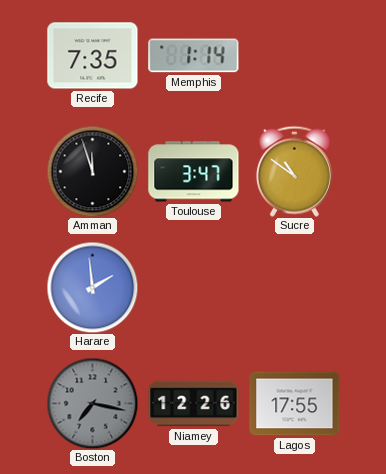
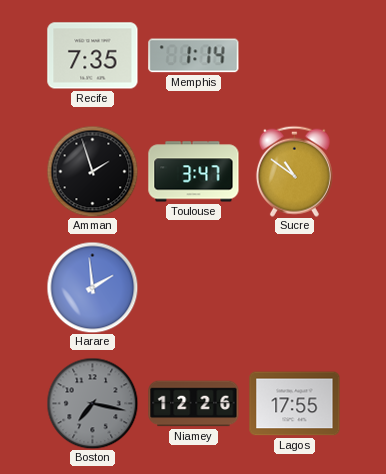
Amman: 11:57 -> 1:57
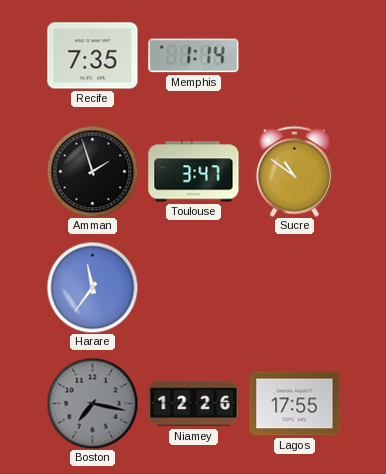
Harare: 1:59 -> 11:36
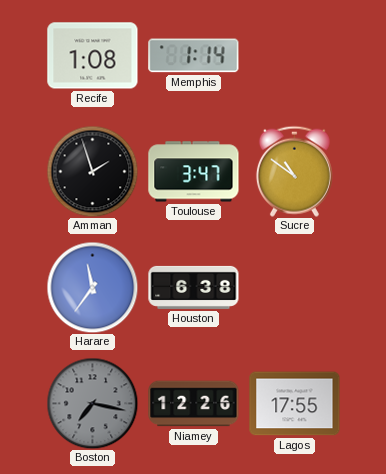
Recife: 7:35 -> 1:08
Houston: none -> 6:38
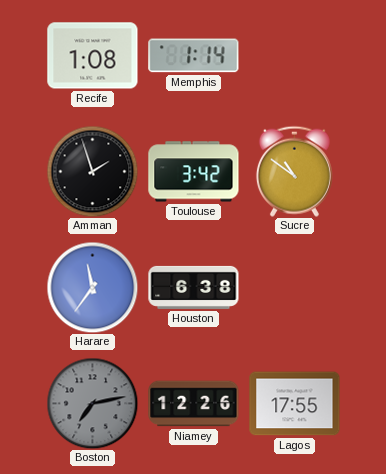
Toulouse: 3:47 -> 3:42
Boston: 7:17 -> 7:13
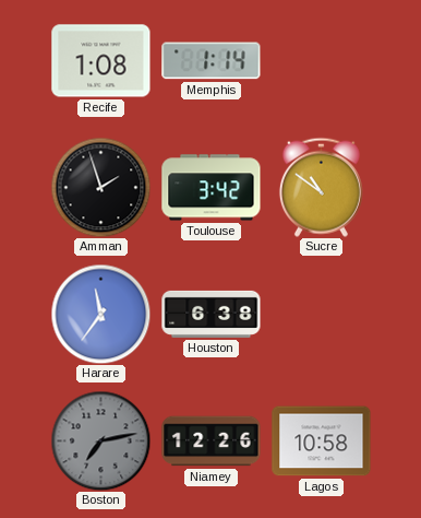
Lagos: 17:55 -> 10:58
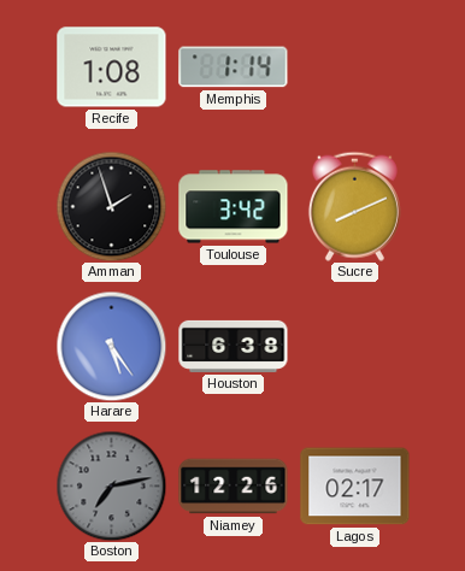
Sucre: 10:51 -> 8:11
Harare: 11:36 -> 5:24
Lagos: 10:58 -> 02:17
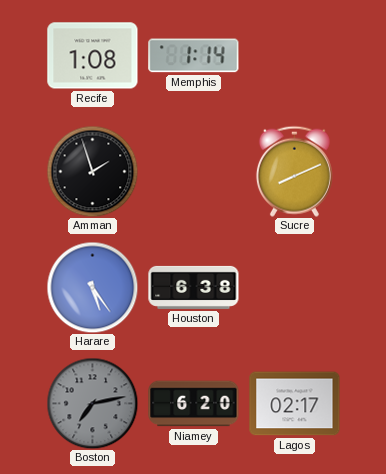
Toulouse: 3:42 -> none
Niamey: 12:26 -> 6:20
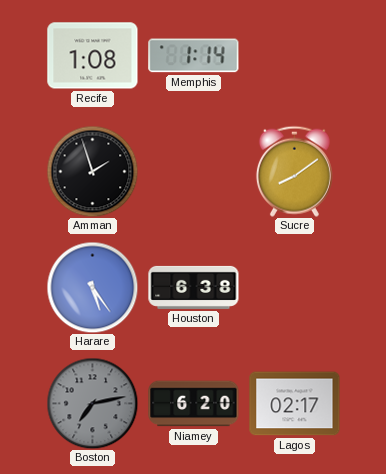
Sucre: 8:11 -> 8:09
